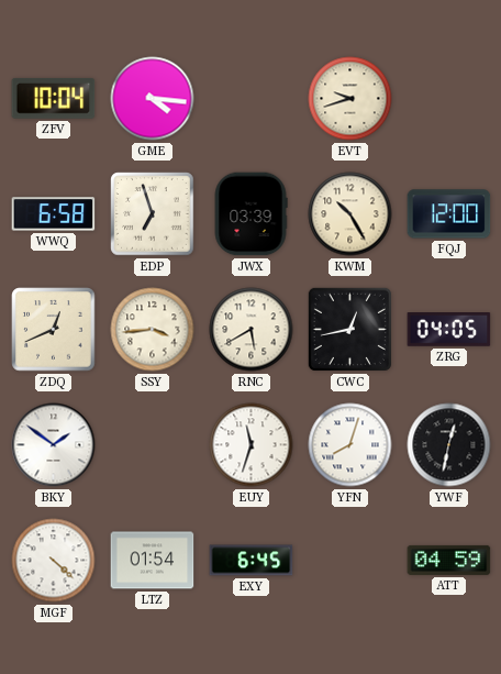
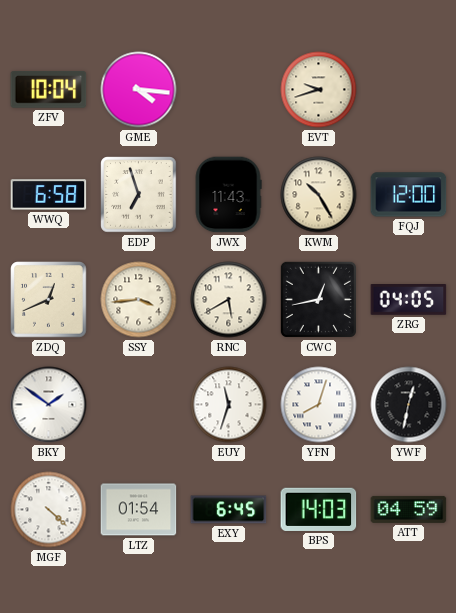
JWX: 03:39 -> 11:43
BPS: none -> 14:03
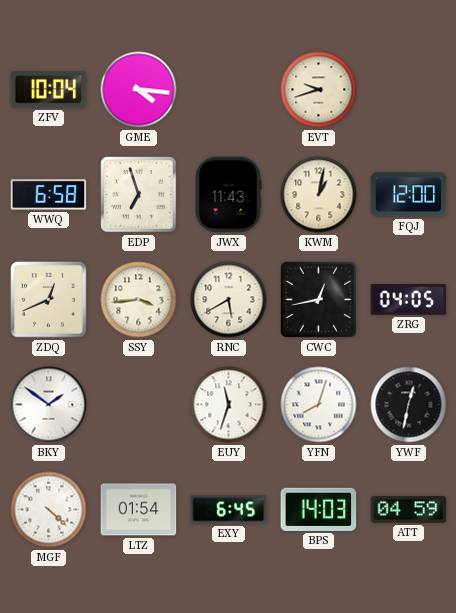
KWM: 10:25 -> 1:02
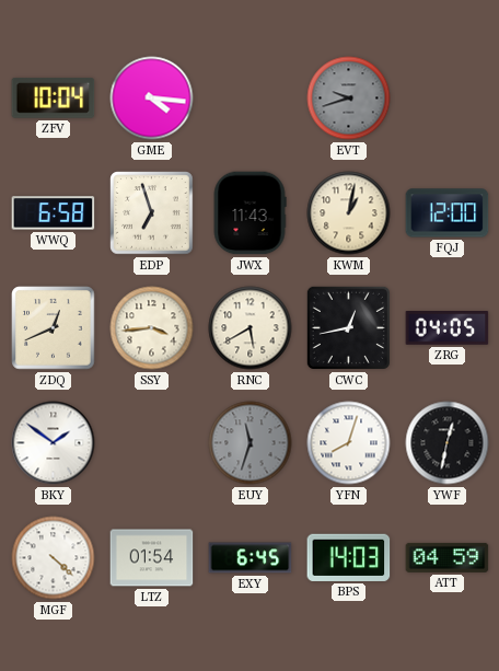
EVT dial: cream -> grey
EUY dial: white -> grey
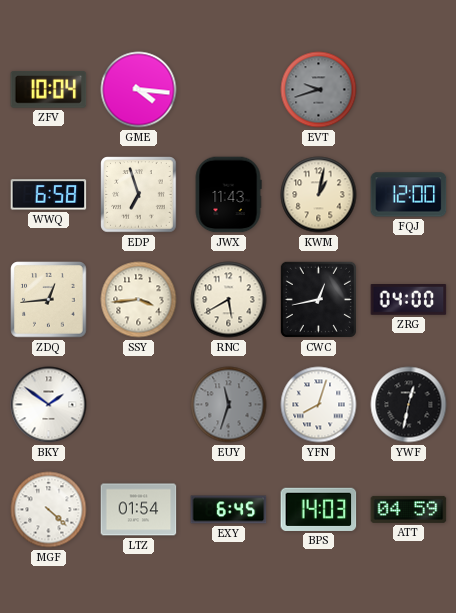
ZDQ: 12:41 -> 12:44
ZRG: 04:05 -> 04:00
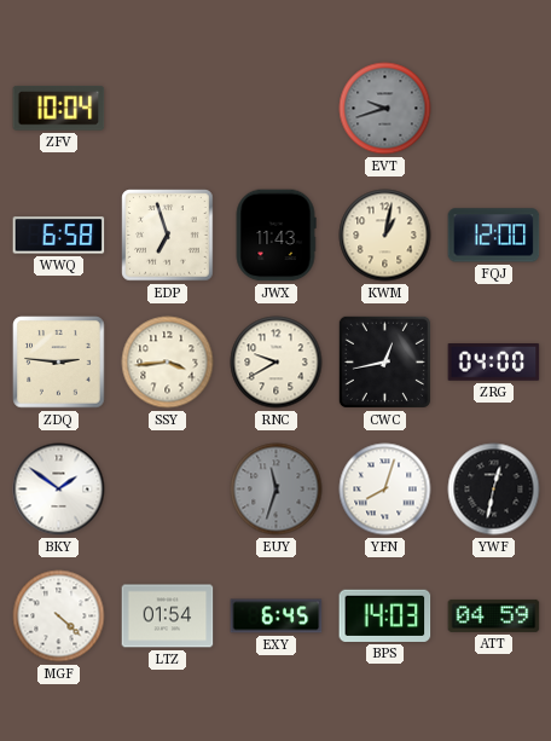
GME: 4:16 -> none
ZDQ: 12:44 -> 2:46
RNC: 5:40 -> 9:40
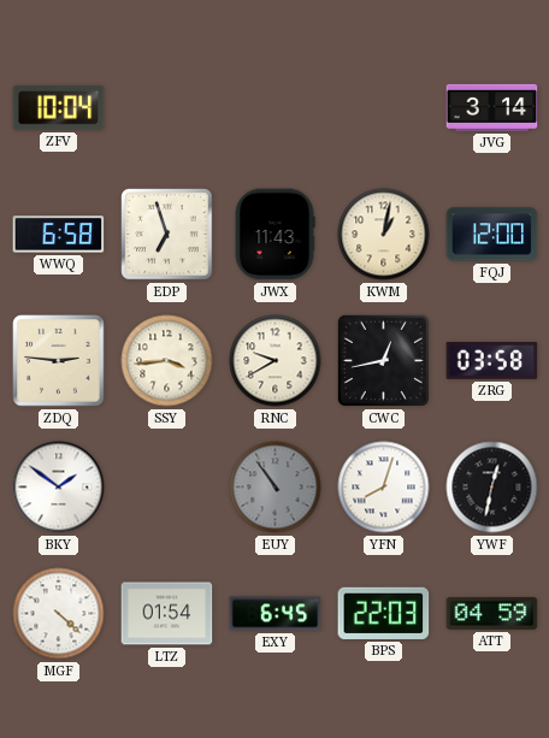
EVT: 9:42 -> none
JVG: none -> 3:14
ZRG: 04:00 -> 03:58
EUY: 11:33 -> 10:54
BPS: 14:03 -> 22:03
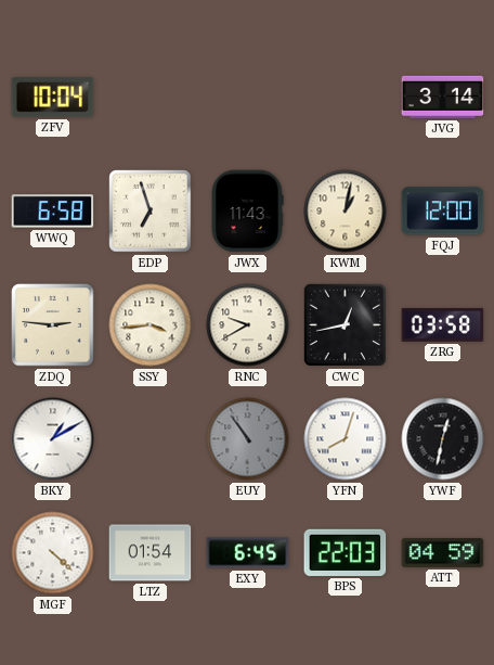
BKY: 1:51 -> 1:10
